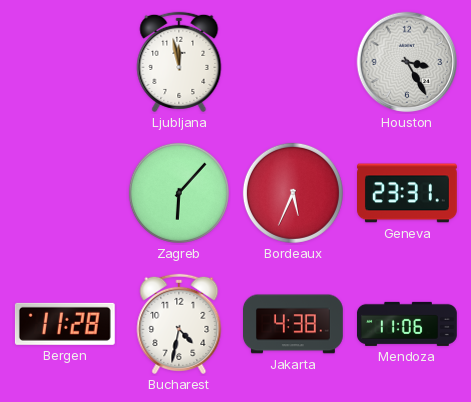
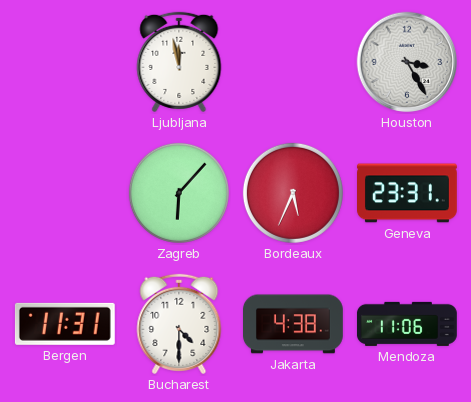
Bergen: 11:28 -> 11:31
Bucharest: 4:32 -> 4:30
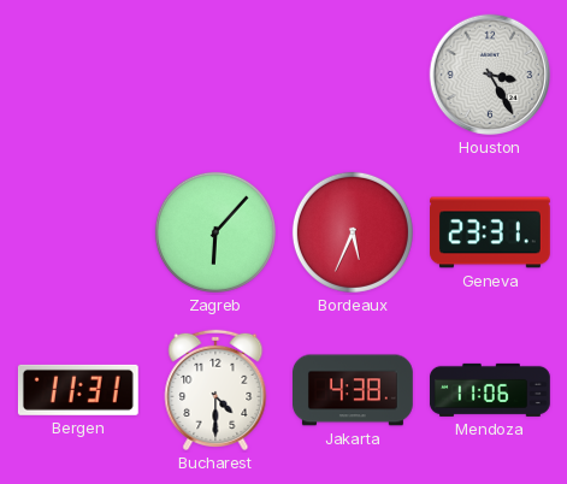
Ljubljana: 11:58 -> none
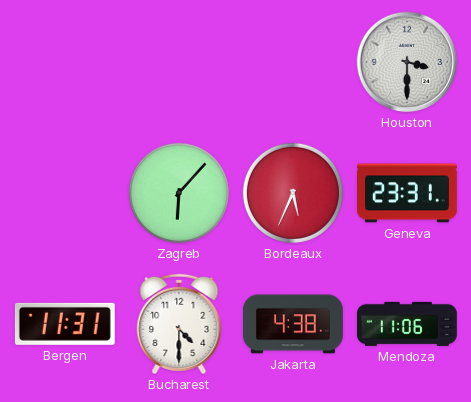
Houston: 3:25 -> 3:30
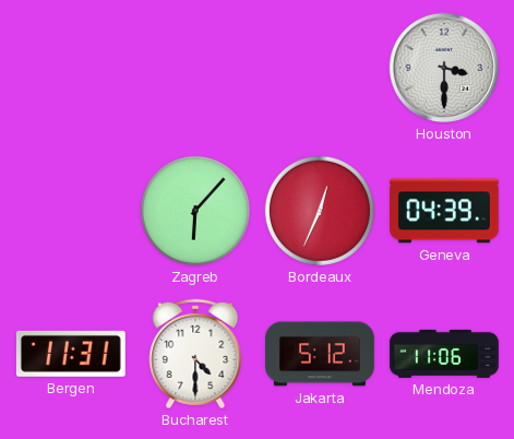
Bordeaux: 5:34 -> 12:34
Geneva: 23:31 -> 04:39
Jakarta: 4:38 -> 5:12
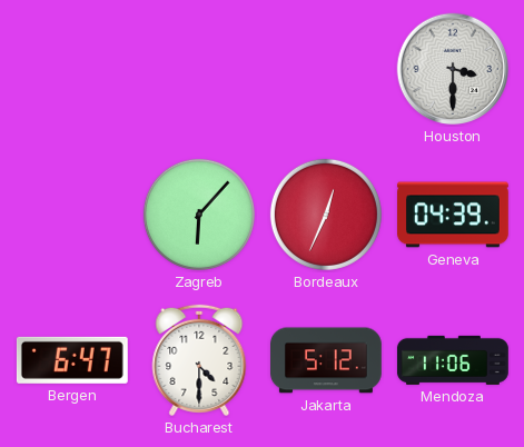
Bergen: 11:31 -> 6:47
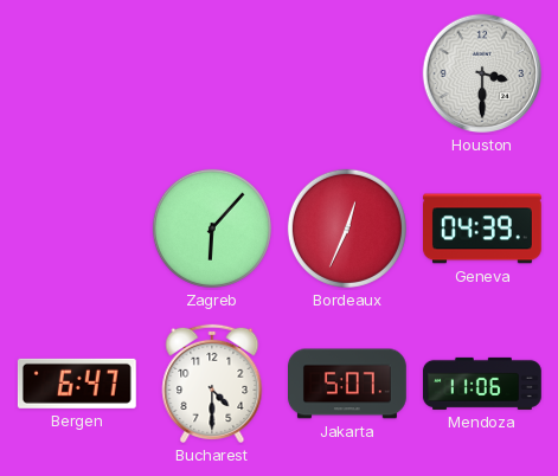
Jakarta: 5:12 -> 5:07
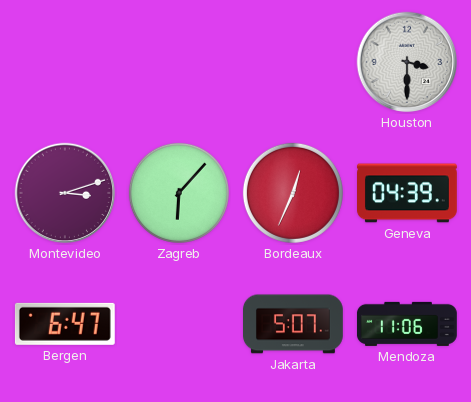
Montevideo: none -> 3:12
Bucharest: 4:30 -> none
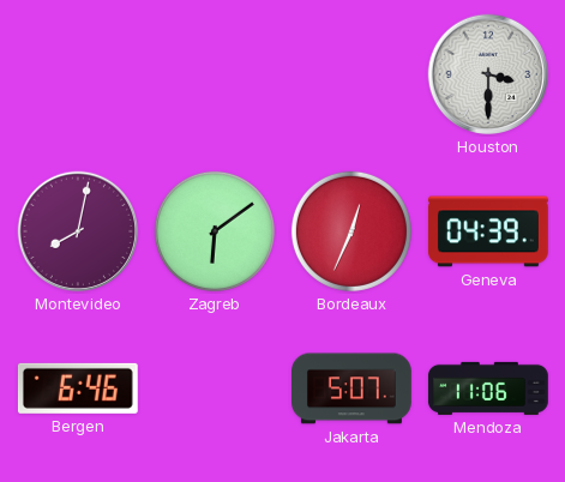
Montevideo: 3:12 -> 8:02
Zagreb: 6:07 -> 6:09
Bergen: 6:47 -> 6:46
